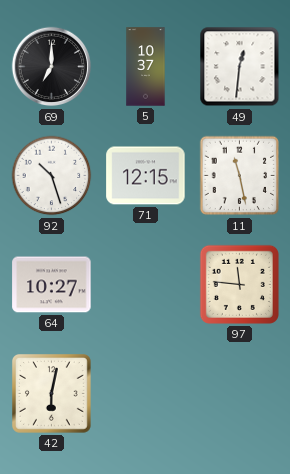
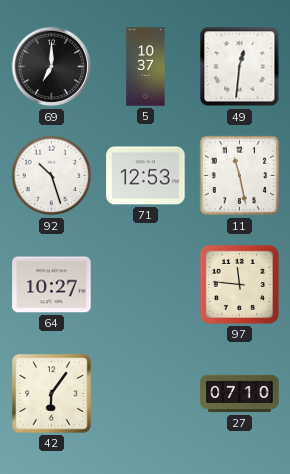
71: 12:15 -> 12:53
42: 6:02 -> 6:06
27: none -> 07:10
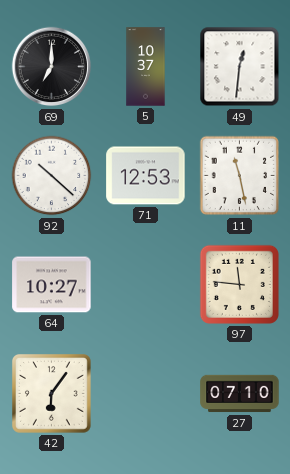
92: 10:27 -> 10:22
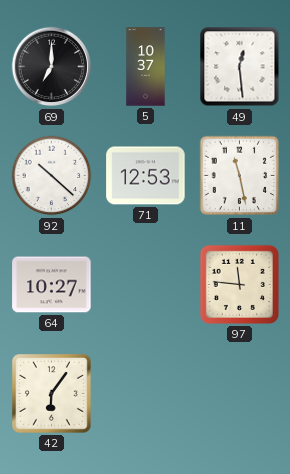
49: 12:31 -> 12:29
27: 07:10 -> none
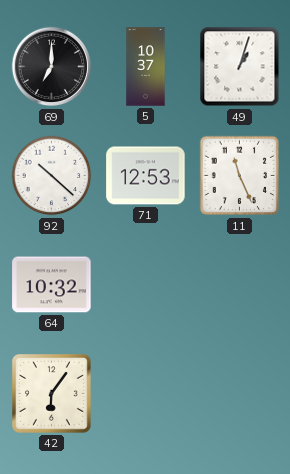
49: 12:29 -> 1:03
11: 11:28 -> 11:26
64: 10:27 -> 10:32
97: 11:46 -> none
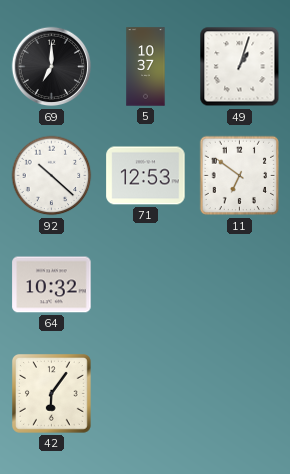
11: 11:26 -> 6:51
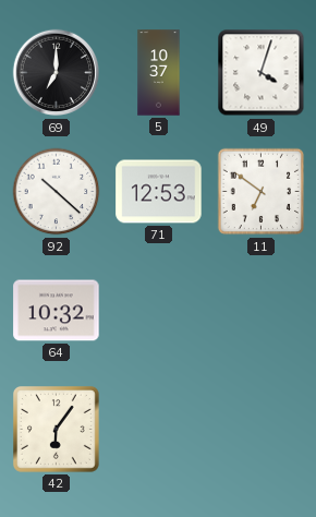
49: 1:03 -> 4:03
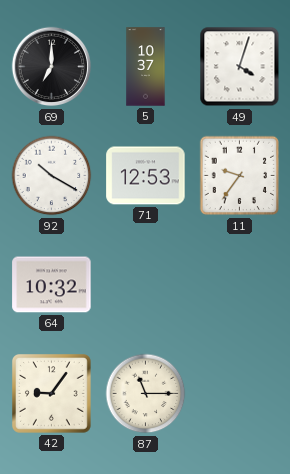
92: 10:22 -> 10:20
11: 6:51 -> 9:36
42: 6:06 -> 9:06
87: none -> 11:15
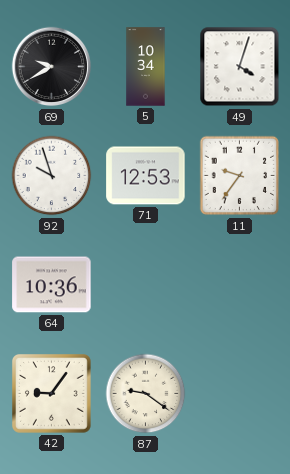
69: 7:00 -> 9:40
5: 10:37 -> 10:34
92: 10:20 -> 9:57
64: 10:32 -> 10:36
87: 11:15 -> 9:21
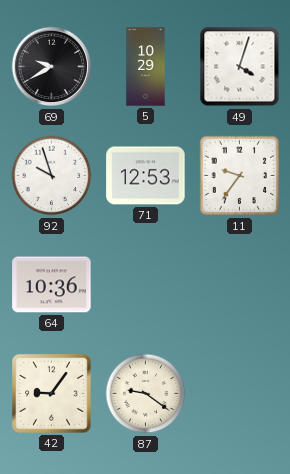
5: 10:34 -> 10:29
